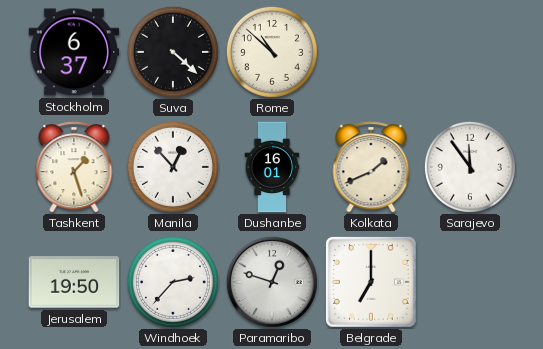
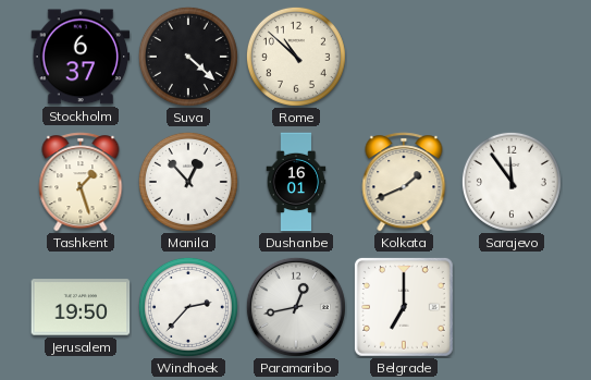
Paramaribo: 12:48 -> 12:43
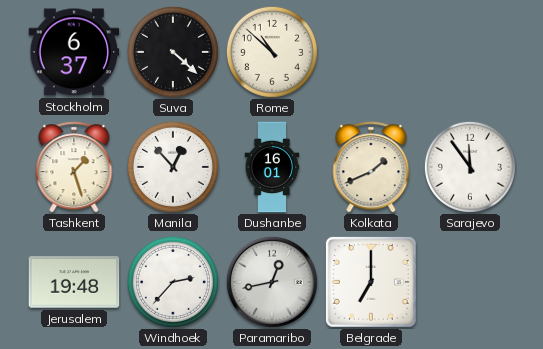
Jerusalem: 19:50 -> 19:48
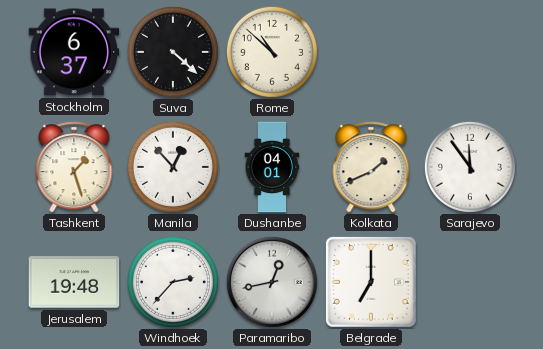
Dushanbe: 16:01 -> 04:01
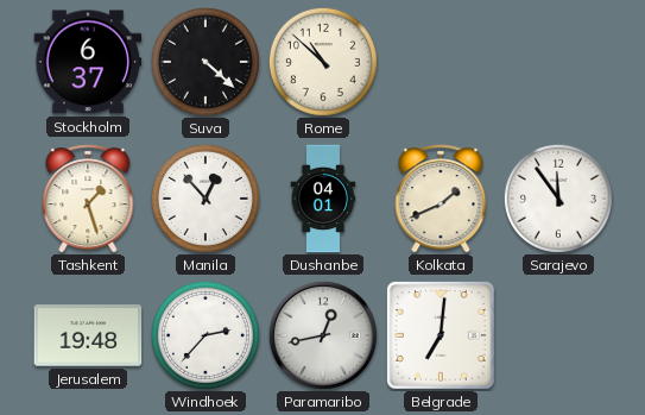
Belgrade: 7:00 -> 7:01
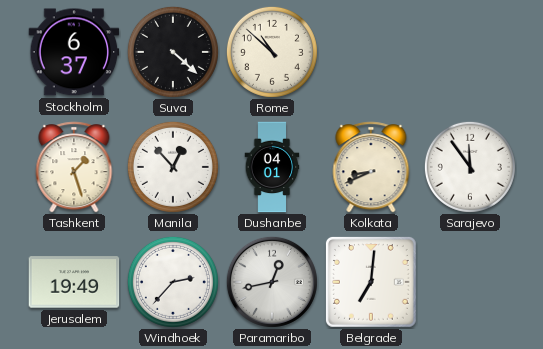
Kolkata: 1:41 -> 8:41
Jerusalem: 19:48 -> 19:49
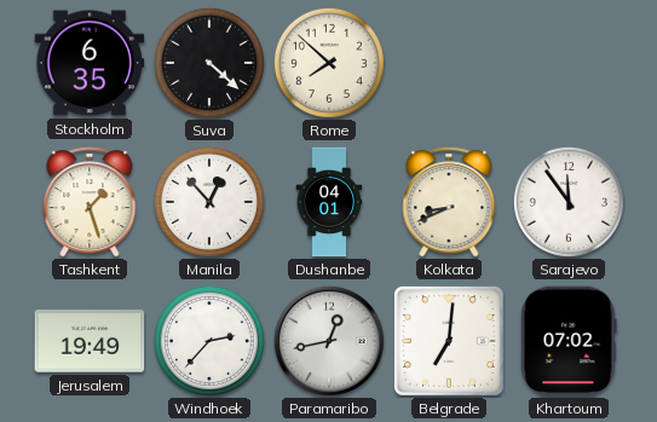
Stockholm: 6:37 -> 6:35
Rome: 10:52 -> 7:52
Khartoum: none -> 07:02
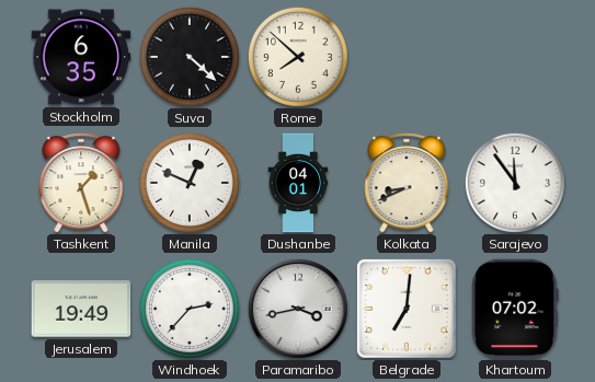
Manila: 12:53 -> 12:49
Paramaribo: 12:43 -> 3:43
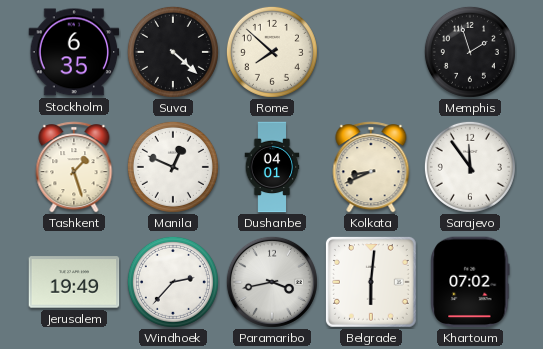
Memphis: none -> 1:57
Belgrade: 7:01 -> 6:01
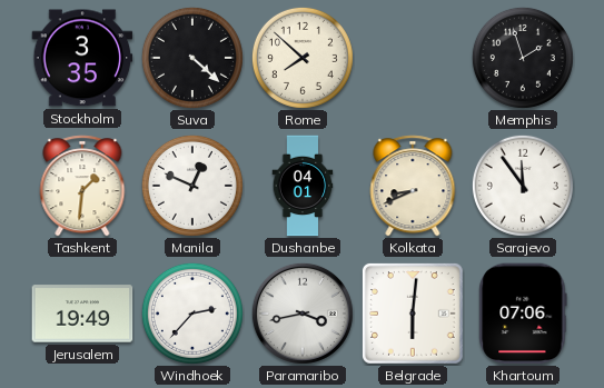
Stockholm: 6:35 -> 3:35
Tashkent: 1:27 -> 1:31
Khartoum: 07:02 -> 07:06
